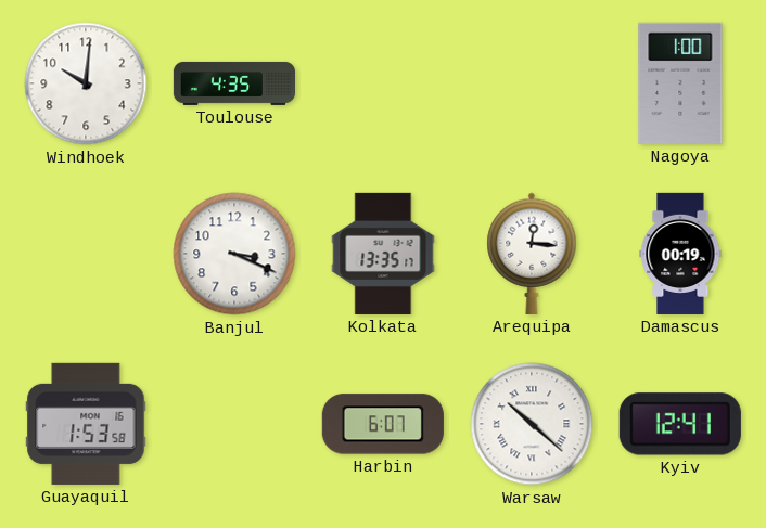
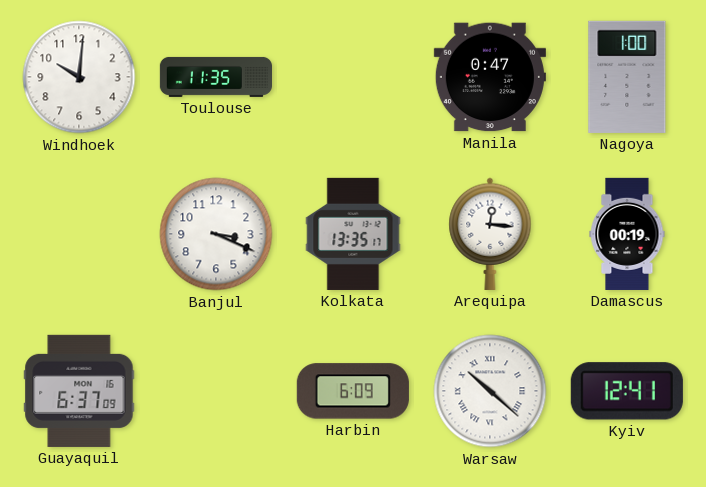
Toulouse: 4:35 -> 11:35
Manila: none -> 0:47
Guayaquil: 1:53 -> 6:37
Harbin: 6:07 -> 6:09
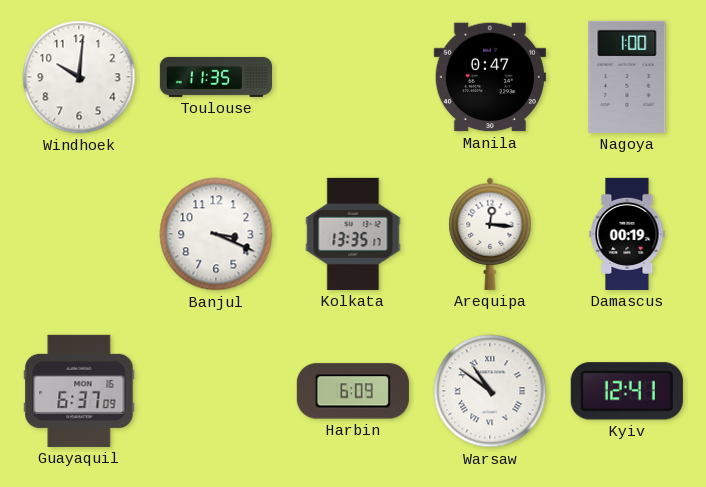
Warsaw: 10:22 -> 10:51
